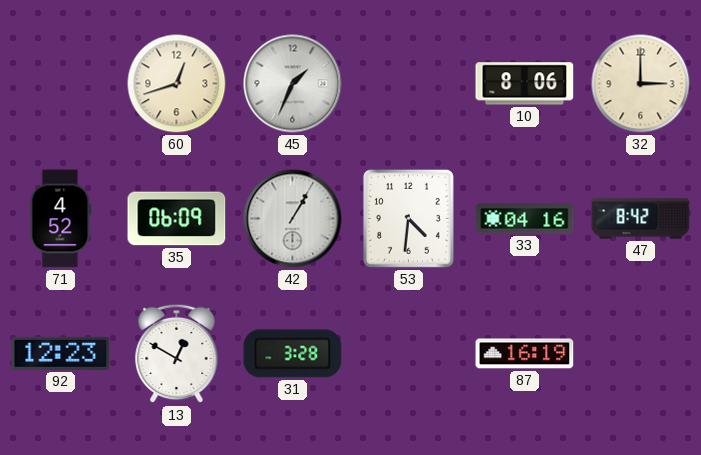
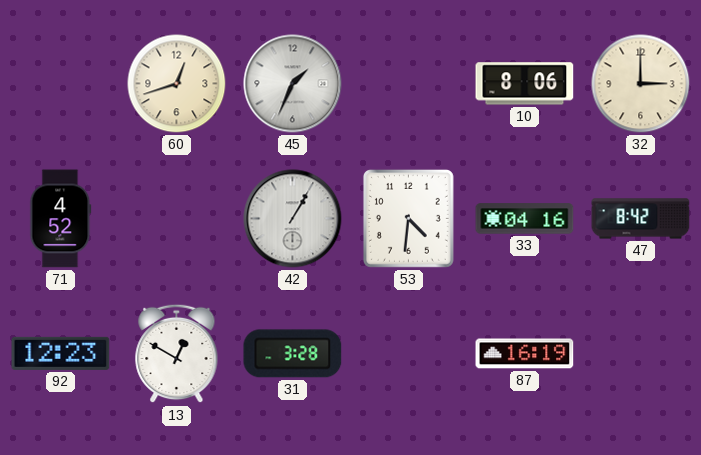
35: 06:09 -> none
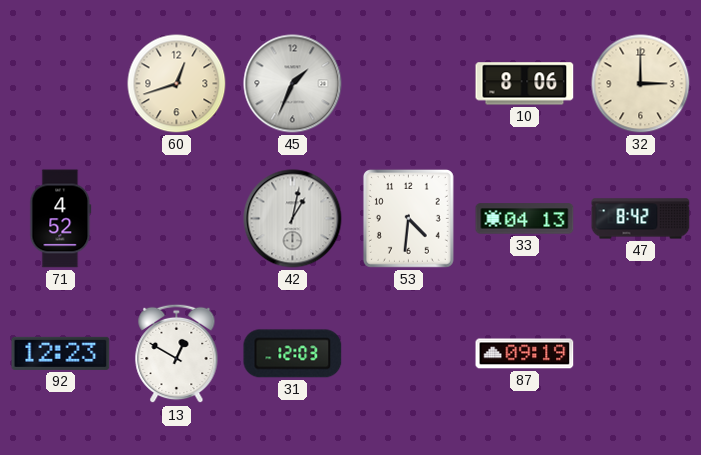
42: 1:05 -> 1:02
33: 04:16 -> 04:13
31: 3:28 -> 12:03
87: 16:19 -> 09:19
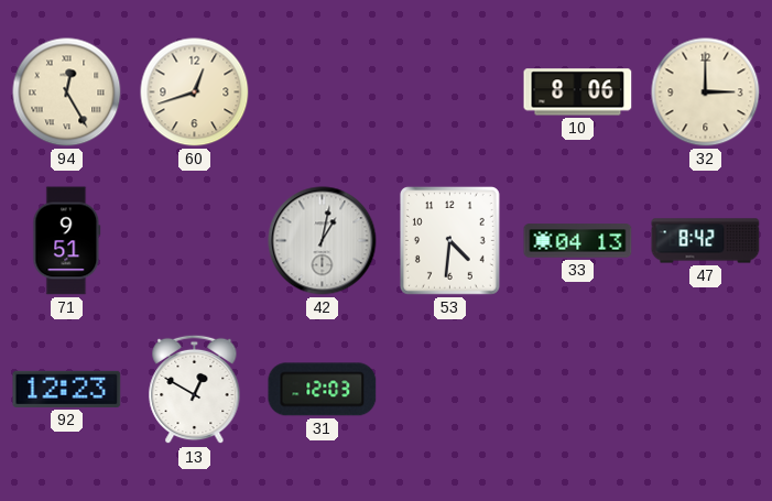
94: none -> 12:25
45: 1:34 -> none
71: 4:52 -> 9:51
87: 09:19 -> none
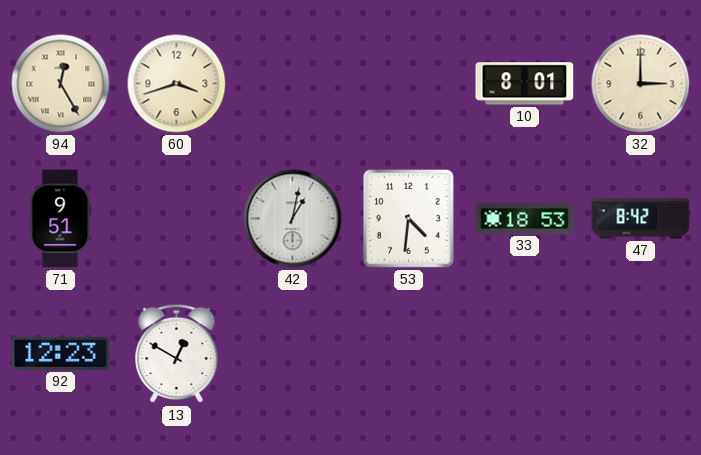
60: 12:42 -> 3:42
10: 8:06 -> 8:01
33: 04:13 -> 18:53
31: 12:03 -> none
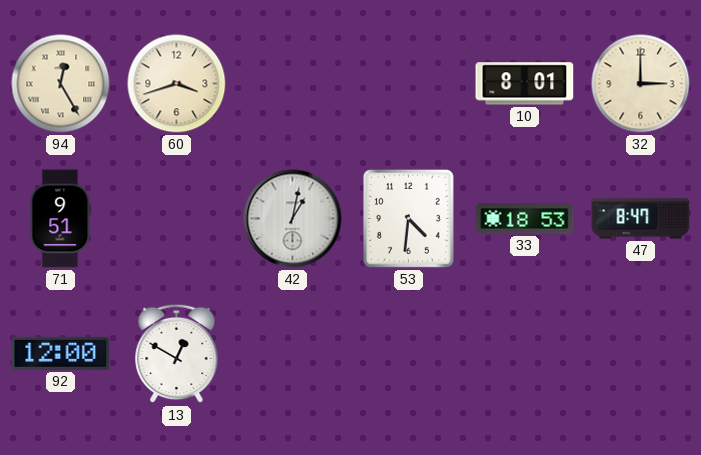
47: 8:42 -> 8:47
92: 12:23 -> 12:00
